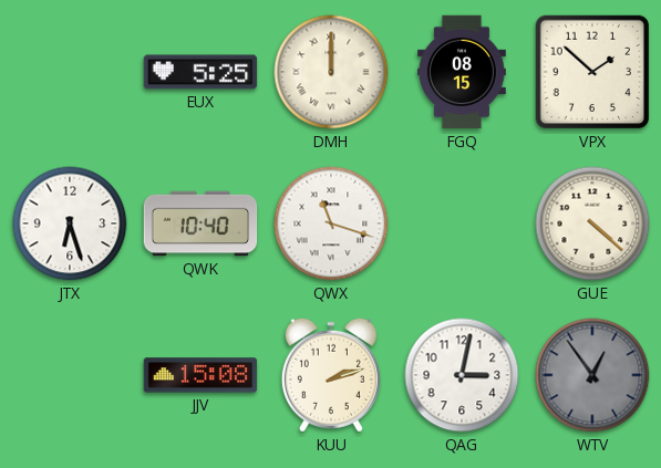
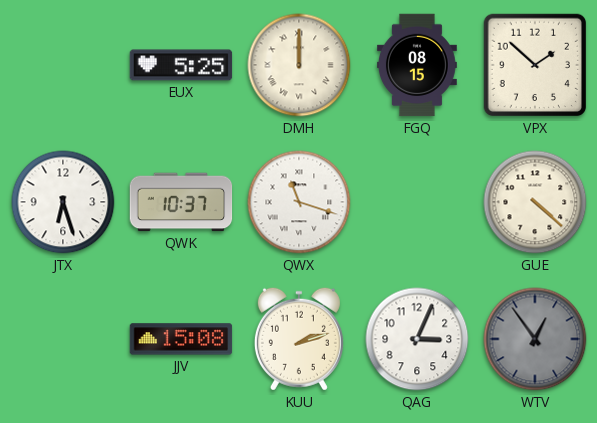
QWK: 10:40 -> 10:37
QAG: 3:02 -> 3:04
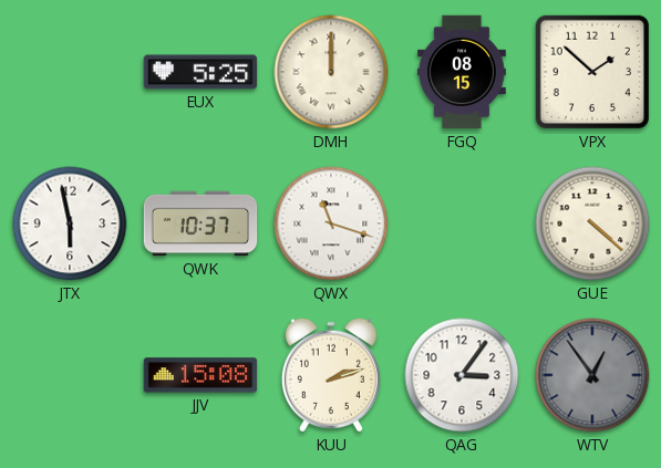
JTX: 6:27 -> 5:58
QAG: 3:04 -> 3:06
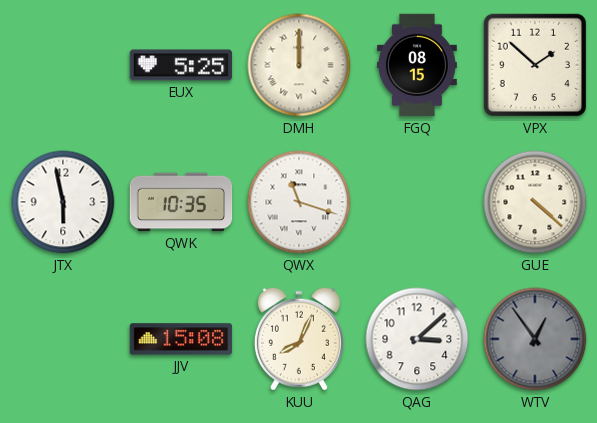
QWK: 10:37 -> 10:35
KUU: 2:12 -> 8:04
QAG: 3:06 -> 3:08
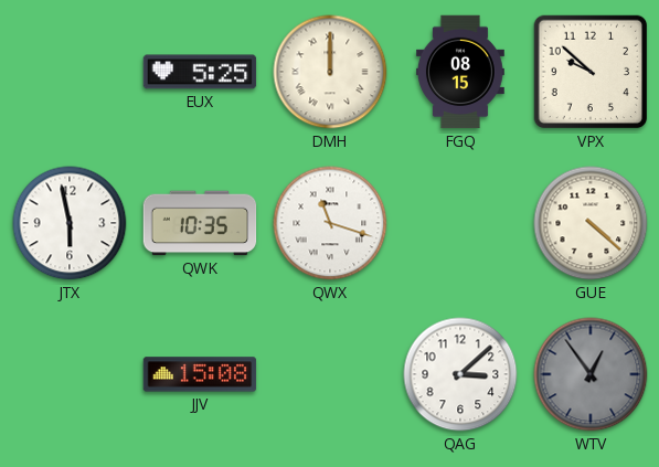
VPX: 1:52 -> 9:52
KUU: 8:04 -> none
